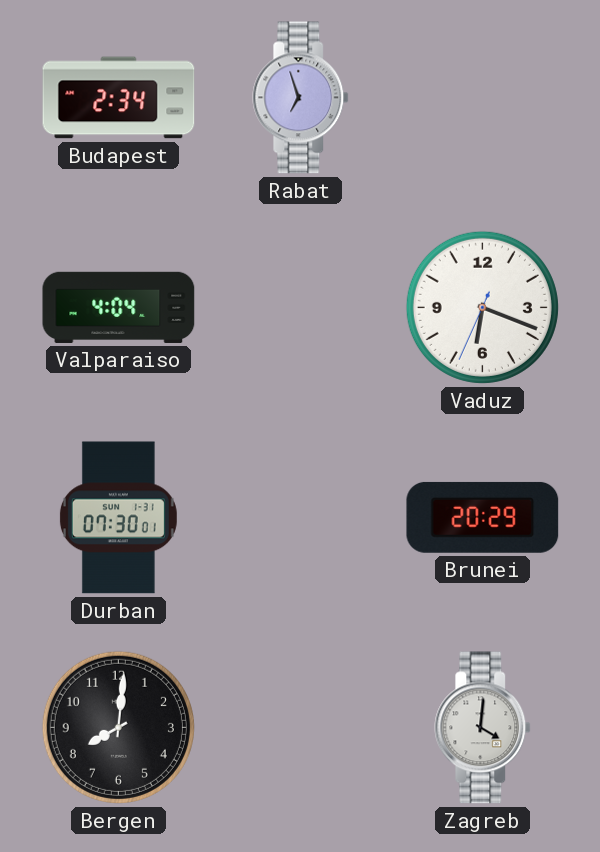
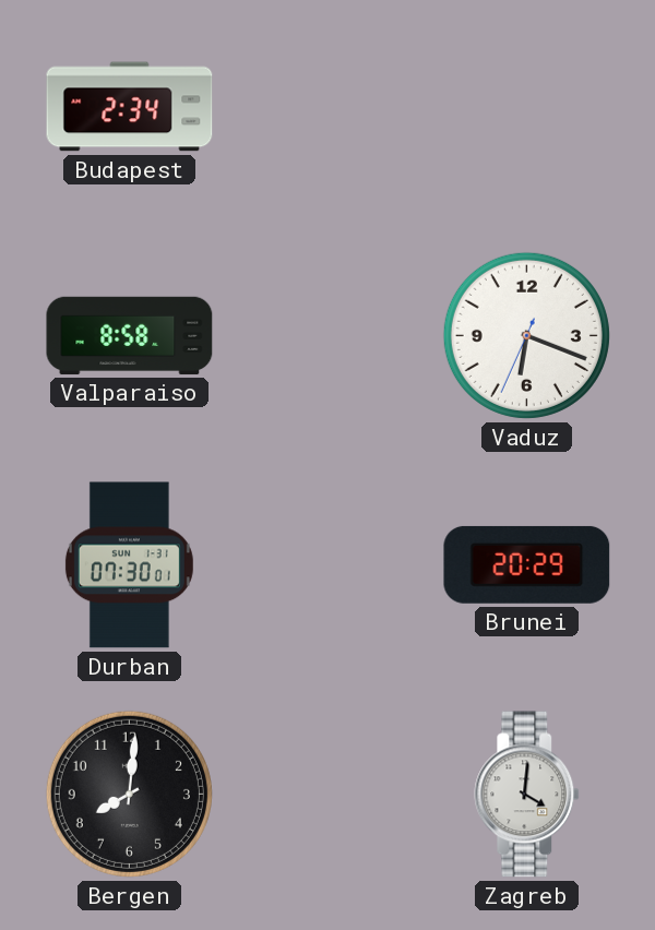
Rabat: 6:57 -> none
Valparaiso: 4:04 -> 8:58
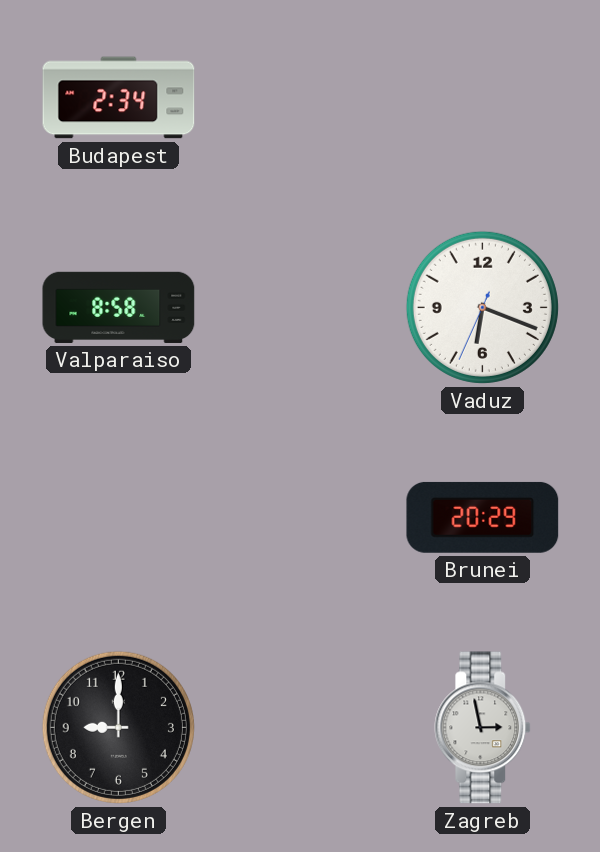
Durban: 07:30 -> none
Bergen: 8:01 -> 9:00
Zagreb: 4:01 -> 2:58
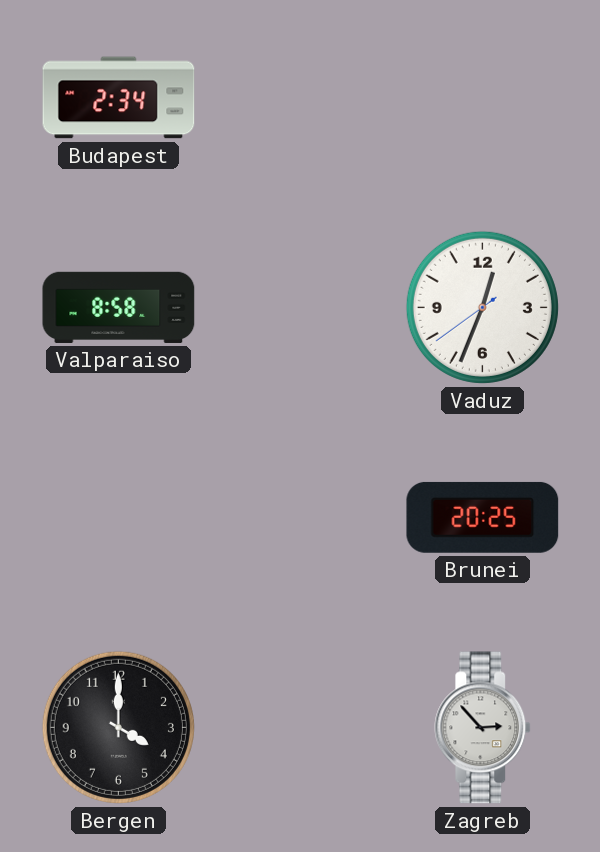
Vaduz: 6:18 -> 12:33
Brunei: 20:29 -> 20:25
Bergen: 9:00 -> 4:00
Zagreb: 2:58 -> 2:53
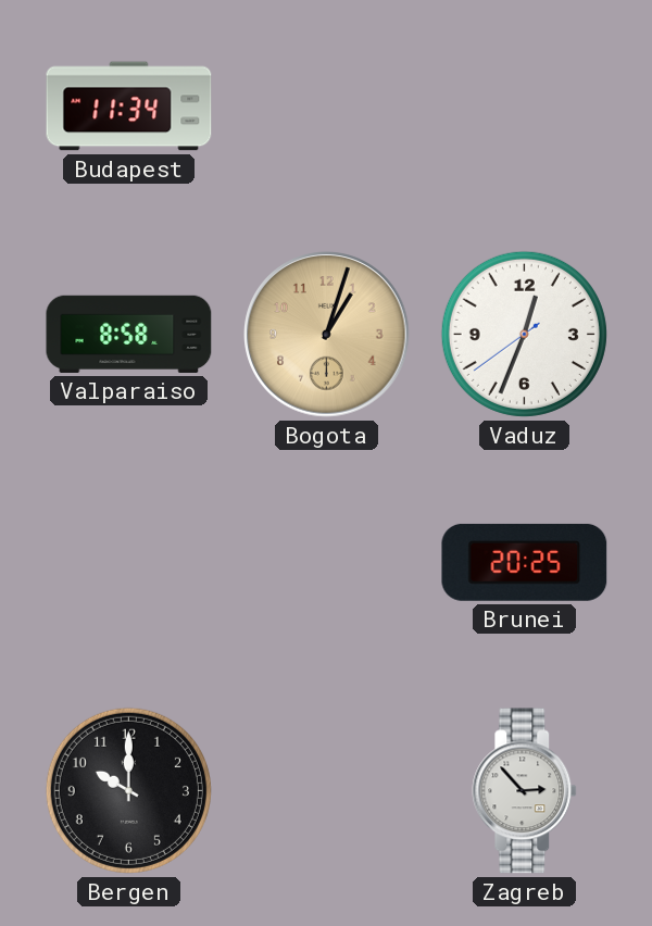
Budapest: 2:34 -> 11:34
Bogota: none -> 1:03
Bergen: 4:00 -> 10:00
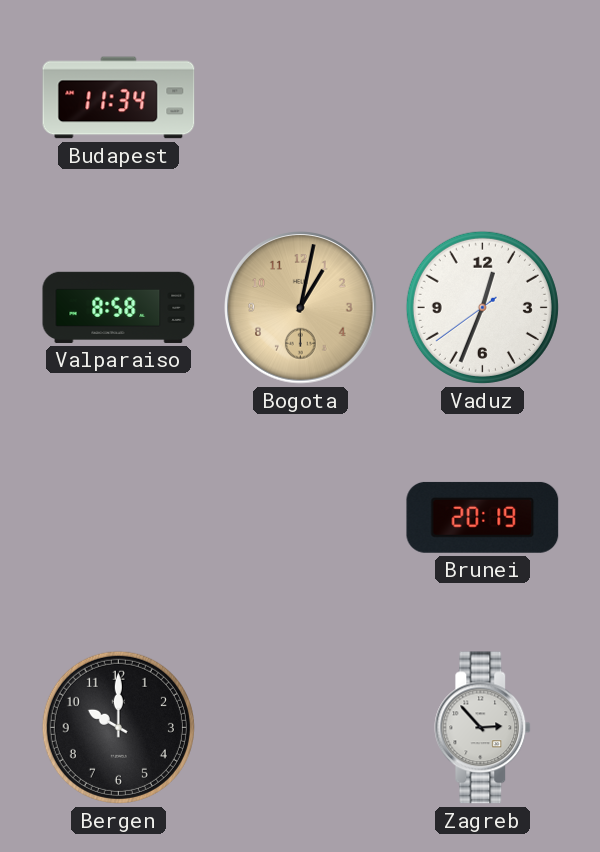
Bogota: 1:03 -> 1:02
Brunei: 20:25 -> 20:19
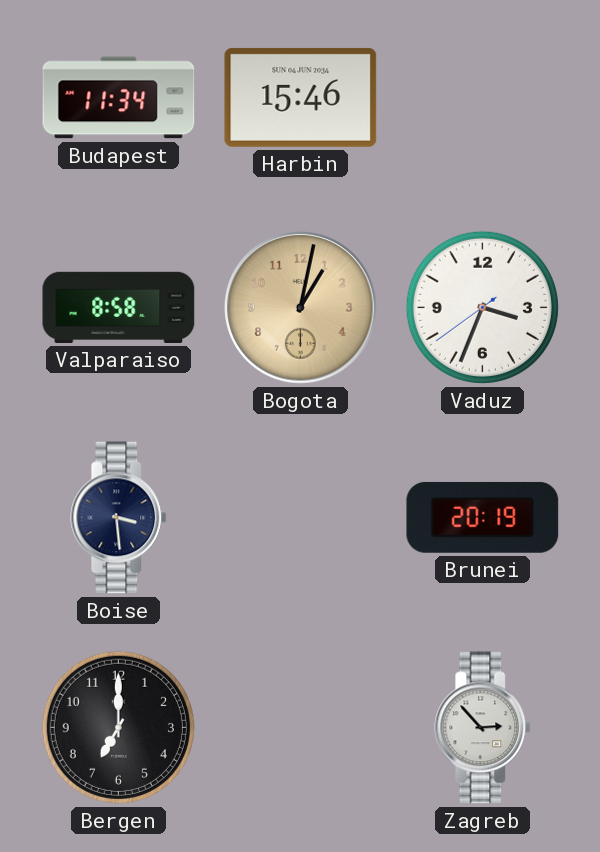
Harbin: none -> 15:46
Vaduz: 12:33 -> 3:33
Boise: none -> 3:29
Bergen: 10:00 -> 7:00
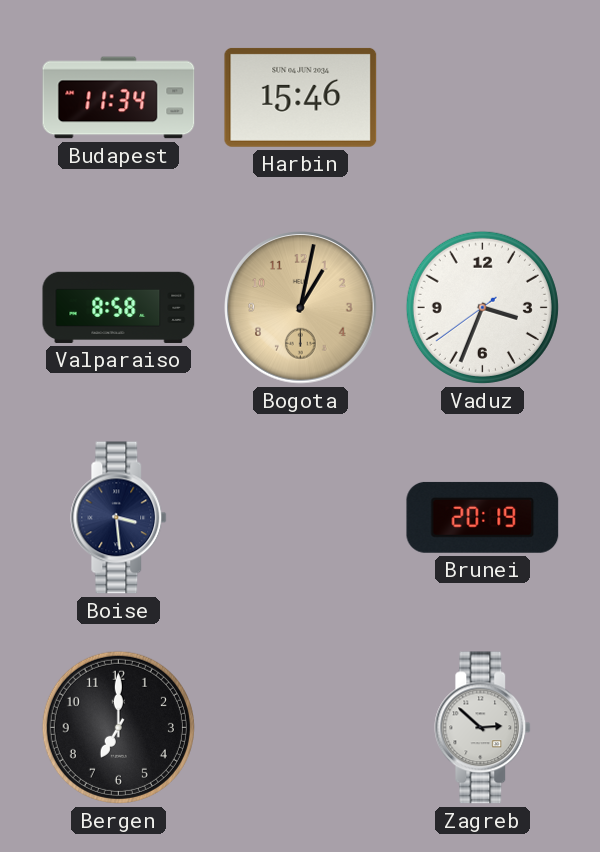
Zagreb: 2:53 -> 2:52
